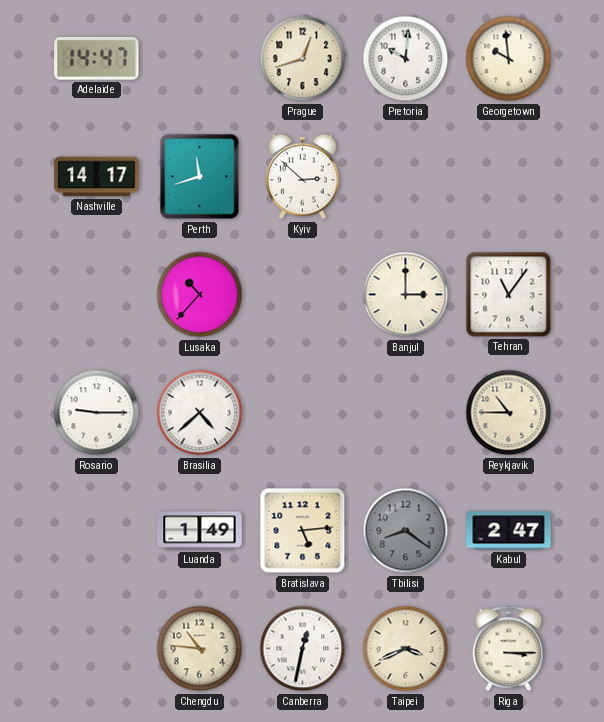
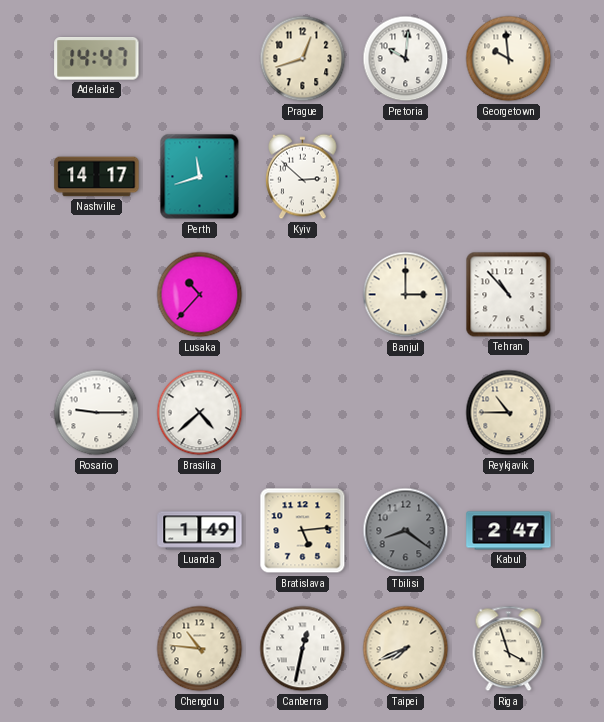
Tehran: 11:06 -> 10:53
Taipei: 3:41 -> 7:41
Riga: 3:15 -> 3:57
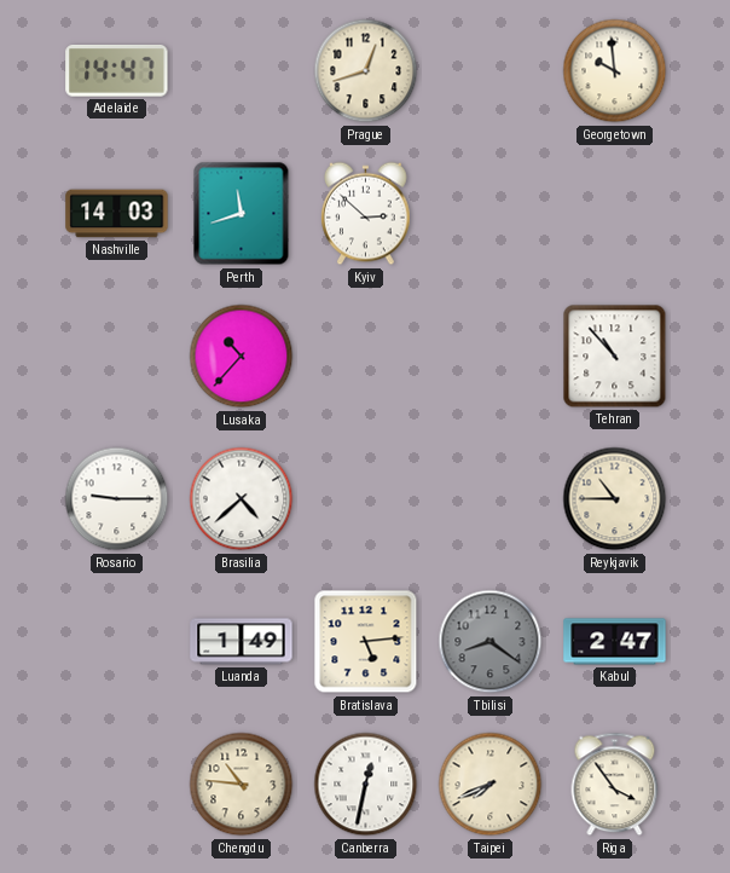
Pretoria: 10:01 -> none
Nashville: 14:17 -> 14:03
Banjul: 3:00 -> none
Riga: 3:57 -> 3:54
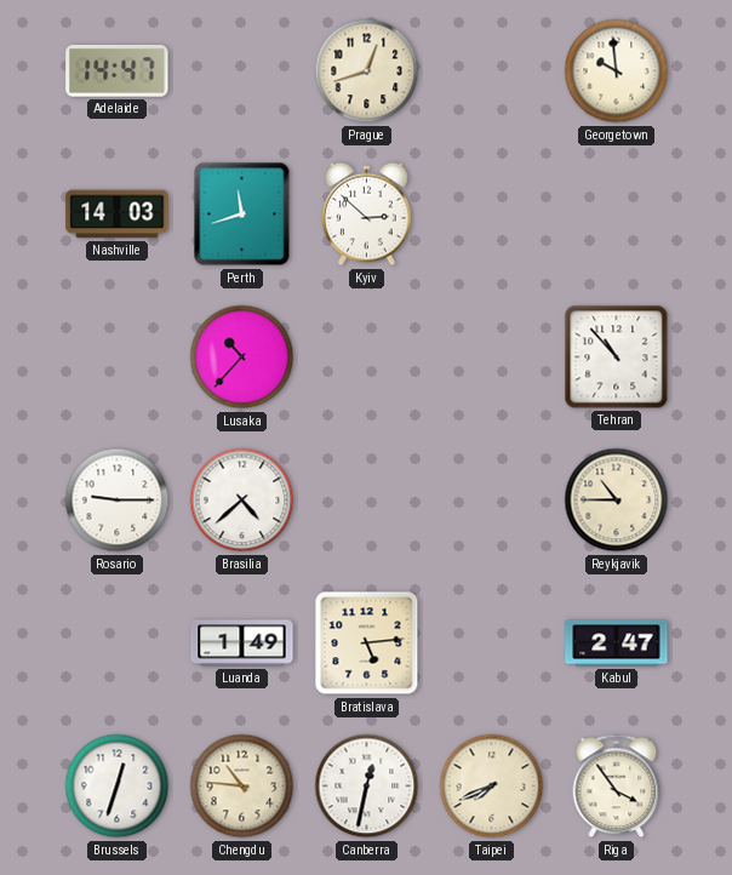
Tbilisi: 8:21 -> none
Brussels: none -> 12:33
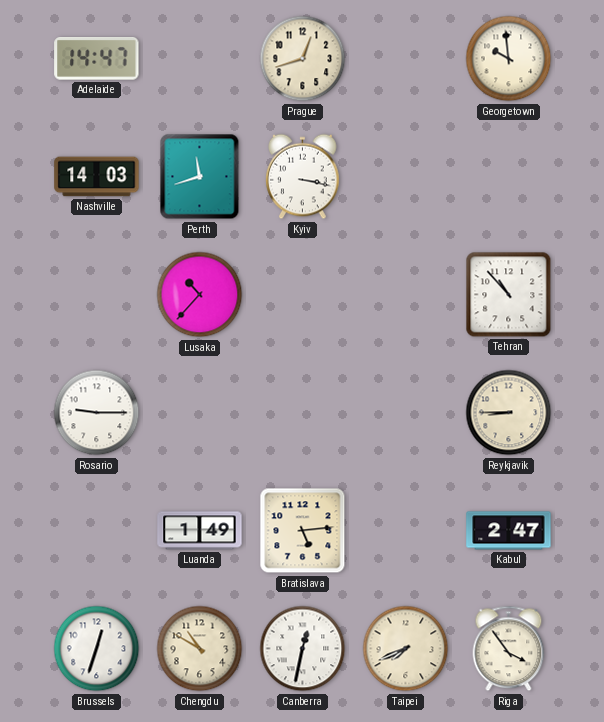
Kyiv: 2:52 -> 3:17
Brasilia: 4:38 -> none
Reykjavik: 10:45 -> 8:45
Chengdu: 10:46 -> 10:50
